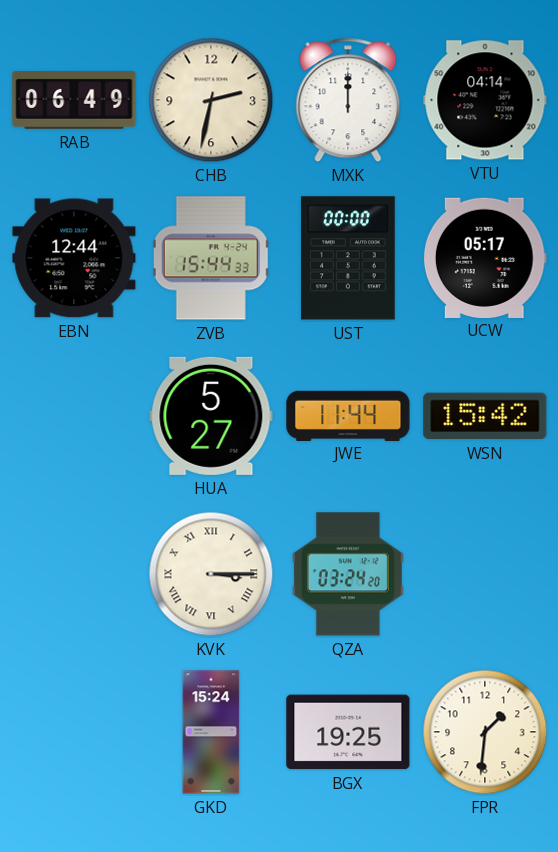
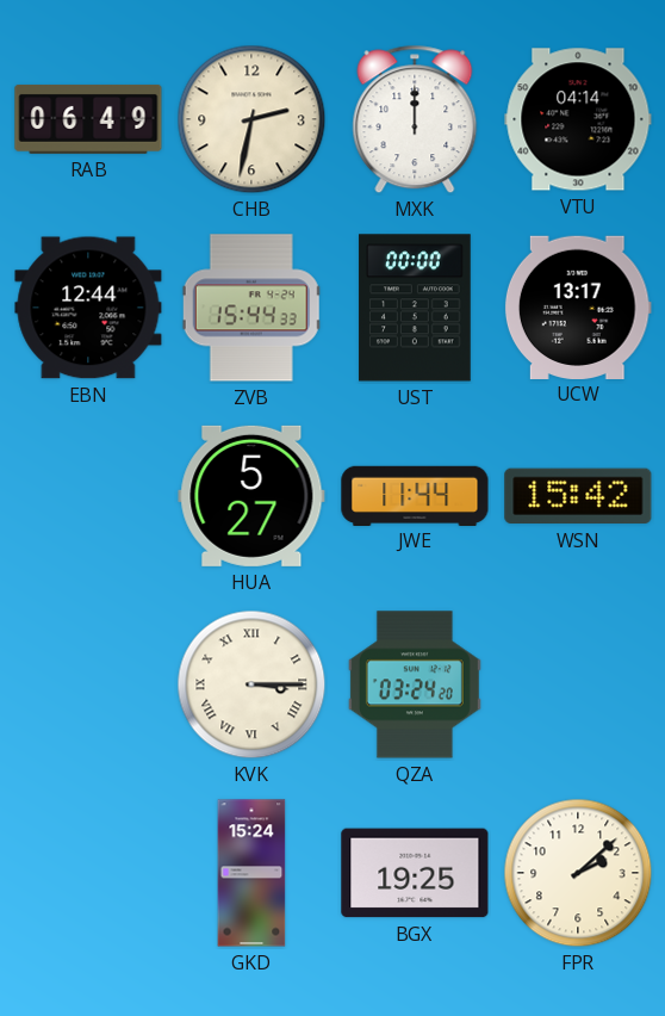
UCW: 05:17 -> 13:17
FPR: 1:31 -> 2:08
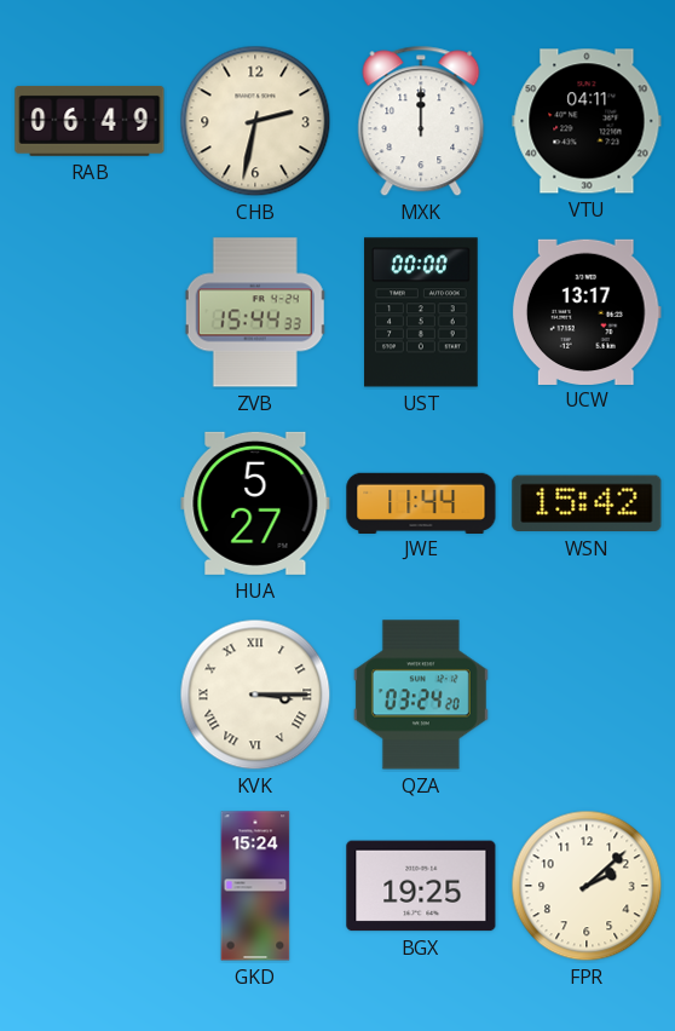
VTU: 04:14 -> 04:11
EBN: 12:44 -> none
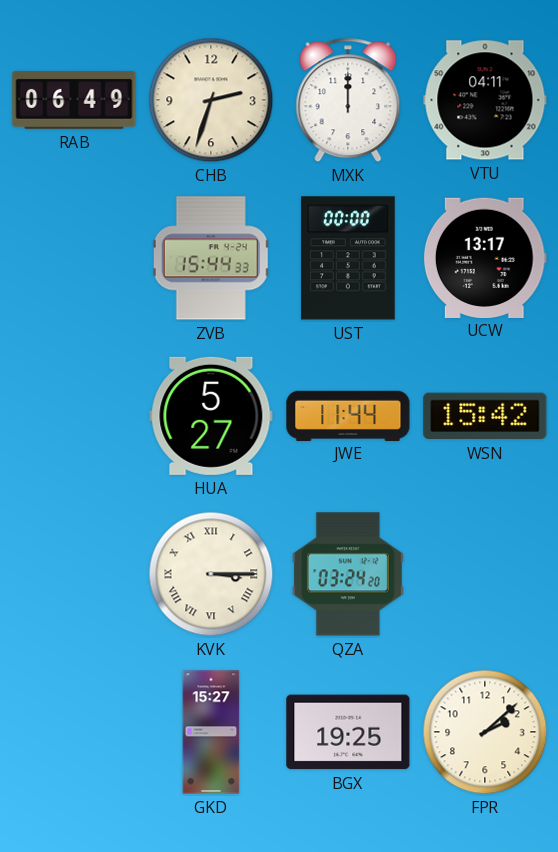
CHB: 2:32 -> 2:33
GKD: 15:24 -> 15:27
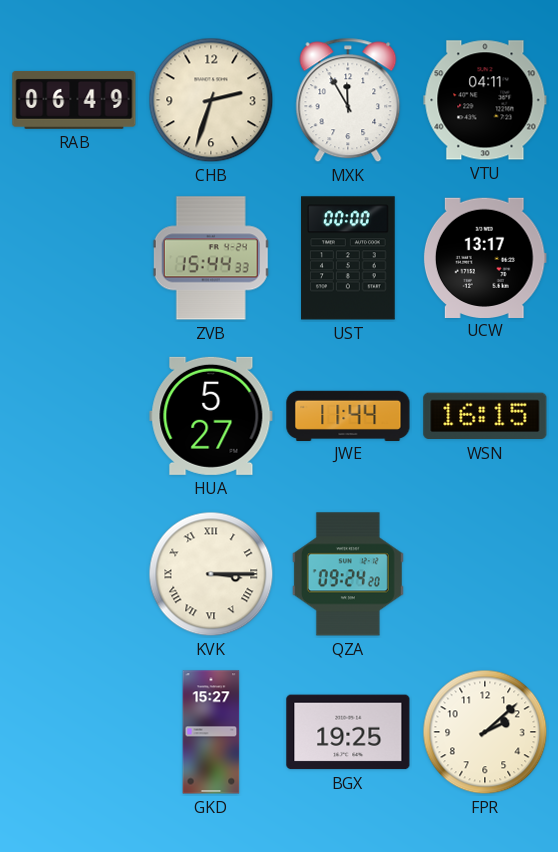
MXK: 12:00 -> 11:55
WSN: 15:42 -> 16:15
QZA: 03:24 -> 09:24
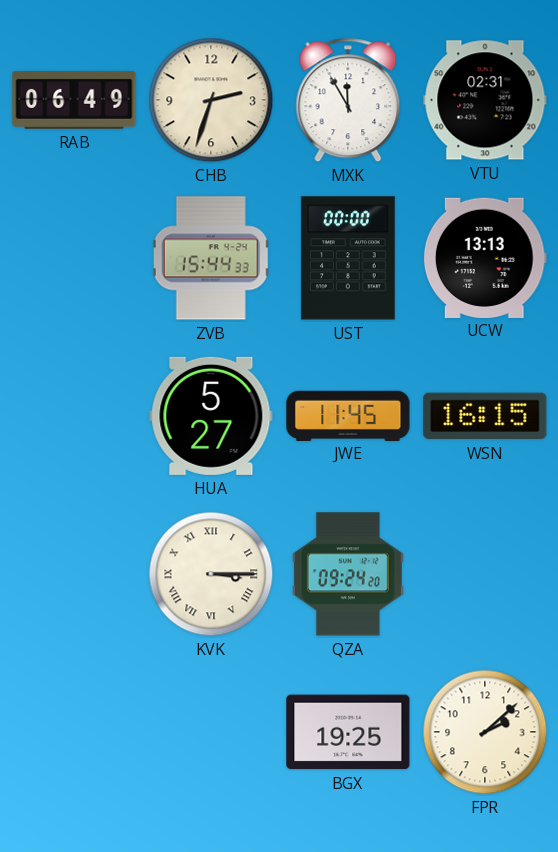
VTU: 04:11 -> 02:31
UCW: 13:17 -> 13:13
JWE: 11:44 -> 11:45
GKD: 15:27 -> none
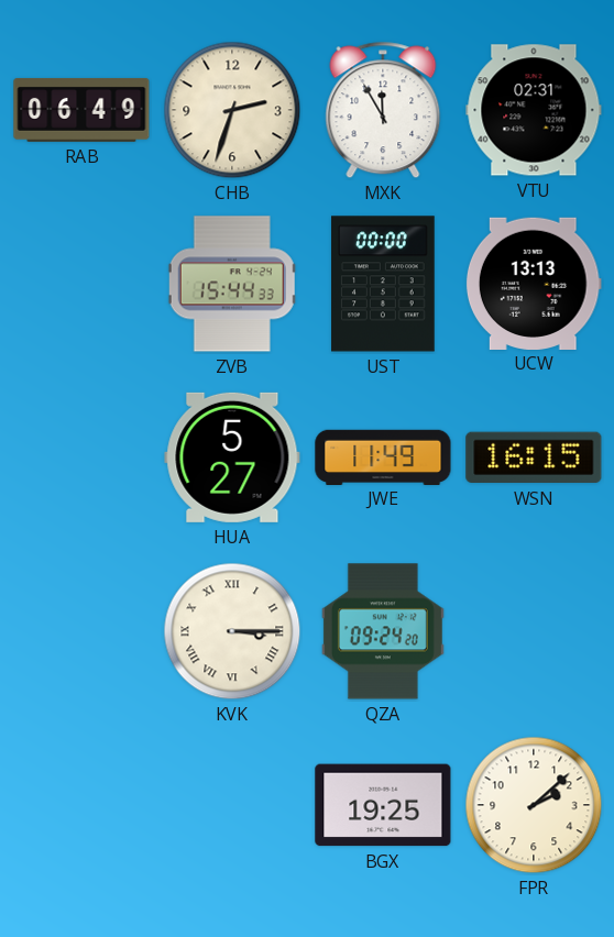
JWE: 11:45 -> 11:49
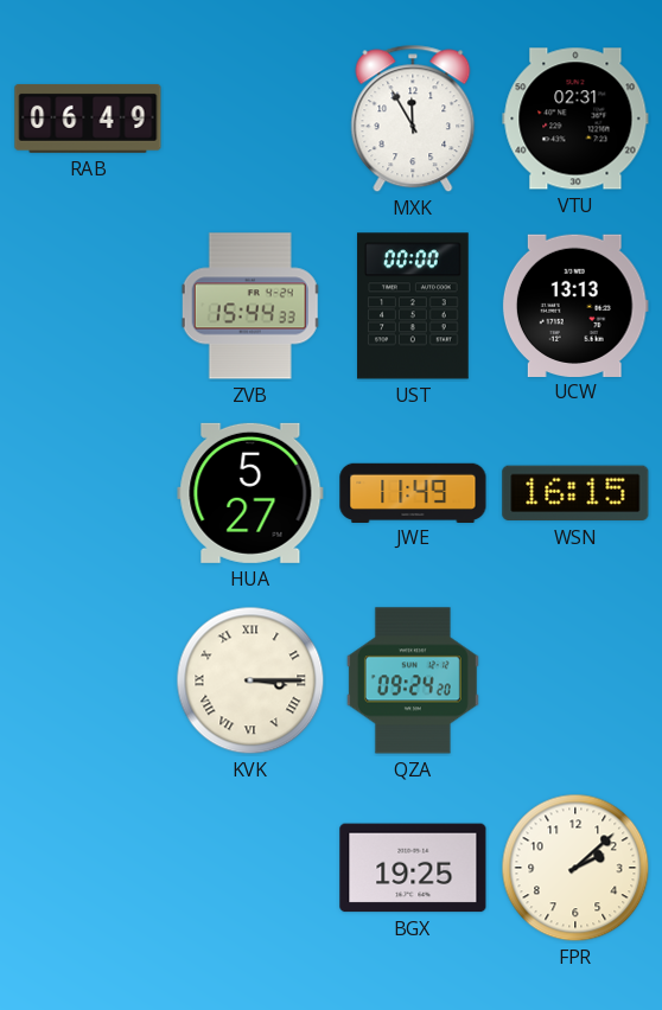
CHB: 2:33 -> none
